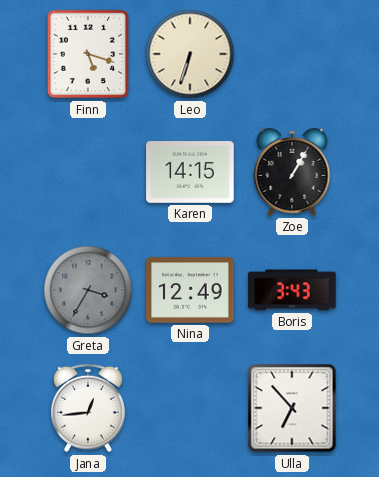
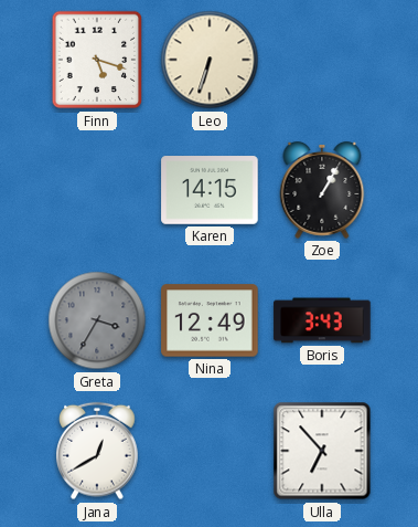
Jana: 12:44 -> 12:40
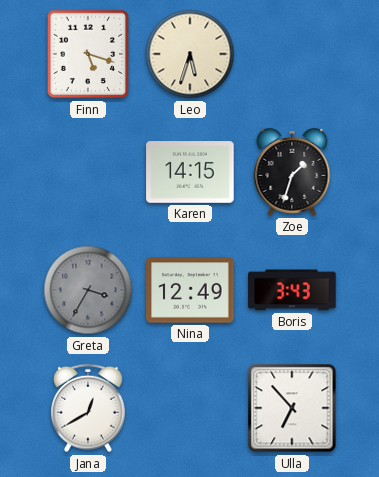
Leo: 6:33 -> 5:33
Zoe: 1:05 -> 1:33
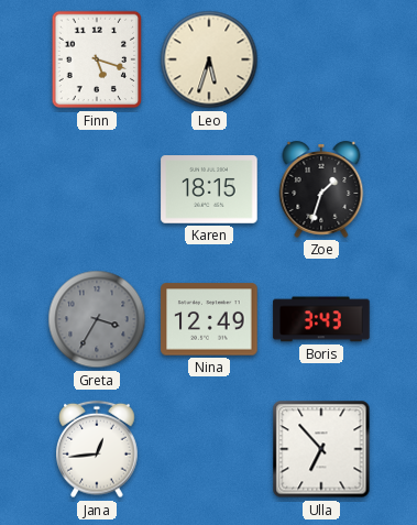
Karen: 14:15 -> 18:15
Jana: 12:40 -> 12:44
